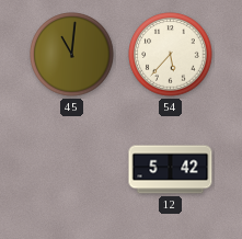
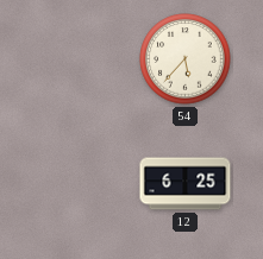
45: 11:01 -> none
12: 5:42 -> 6:25
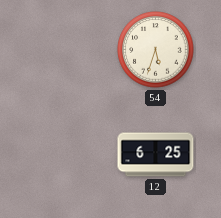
54: 5:37 -> 5:33
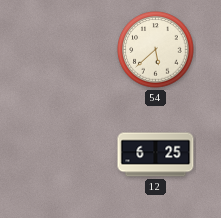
54: 5:33 -> 5:38
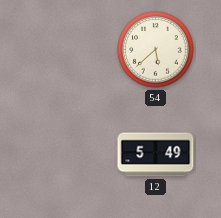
12: 6:25 -> 5:49
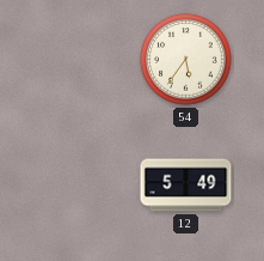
54: 5:38 -> 5:36
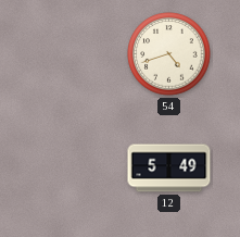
54: 5:36 -> 4:42
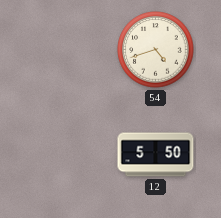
12: 5:49 -> 5:50
